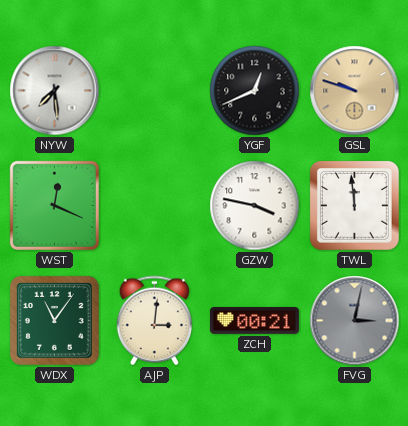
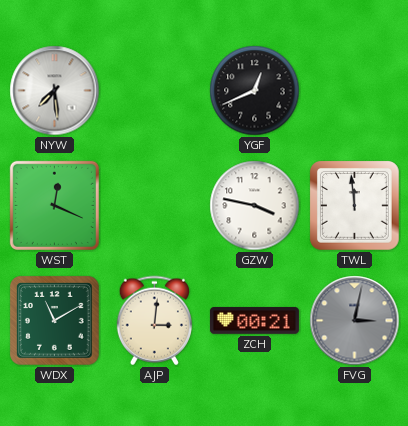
GSL: 9:48 -> none
WDX: 11:06 -> 11:10
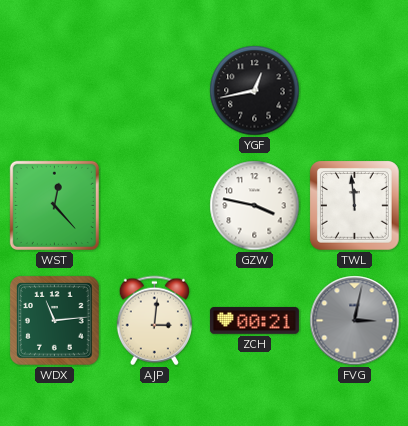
NYW: 7:29 -> none
YGF: 12:41 -> 12:43
WST: 12:19 -> 12:23
WDX: 11:10 -> 11:14
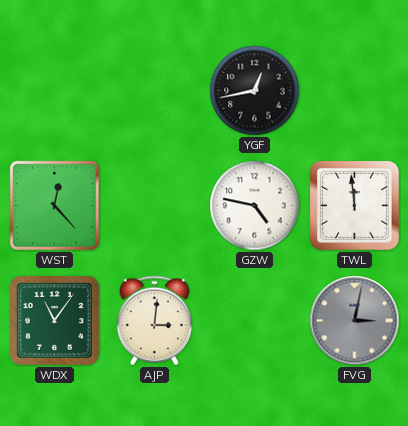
GZW: 3:47 -> 4:47
WDX: 11:14 -> 11:06
ZCH: 00:21 -> none
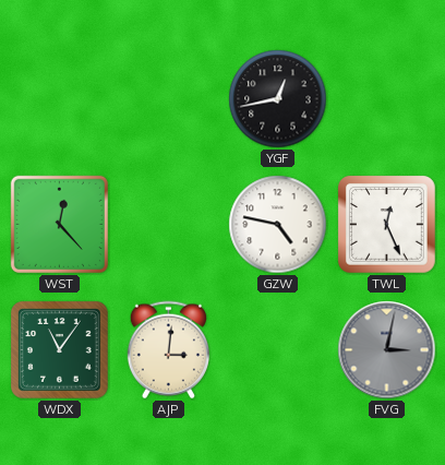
TWL: 11:59 -> 12:26
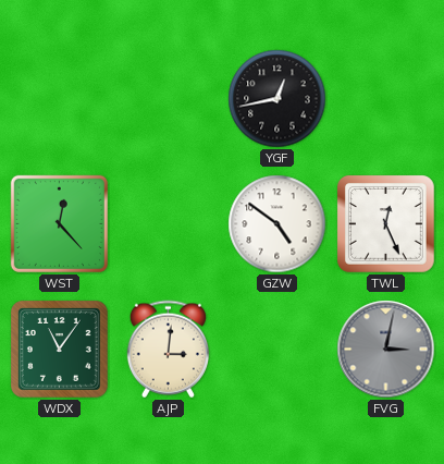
GZW: 4:47 -> 4:51
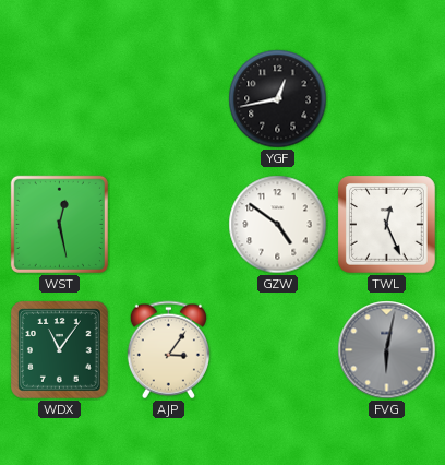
WST: 12:23 -> 12:28
AJP: 3:01 -> 3:06
FVG: 3:02 -> 6:02
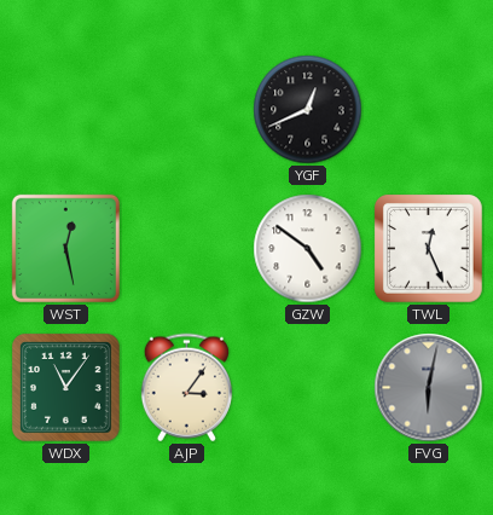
YGF: 12:43 -> 12:41
